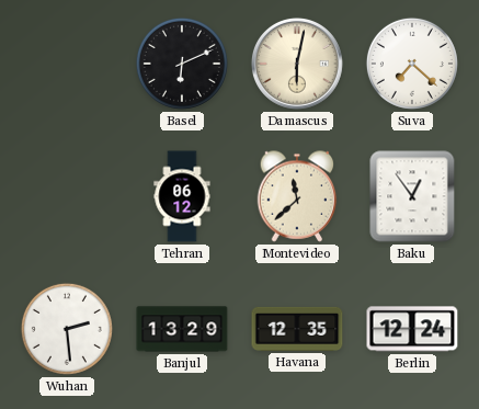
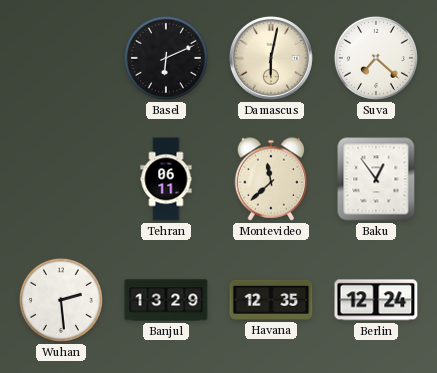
Tehran: 06:12 -> 06:11
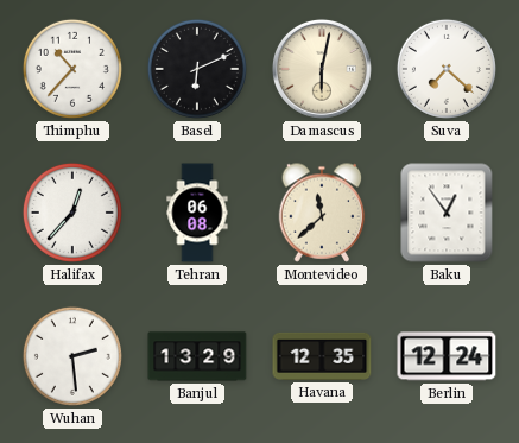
Thimphu: none -> 10:37
Halifax: none -> 12:37
Tehran: 06:11 -> 06:08
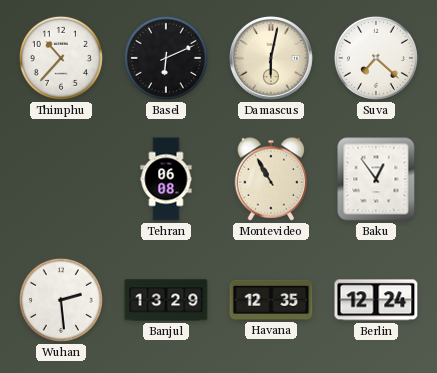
Halifax: 12:37 -> none
Montevideo: 11:38 -> 10:55
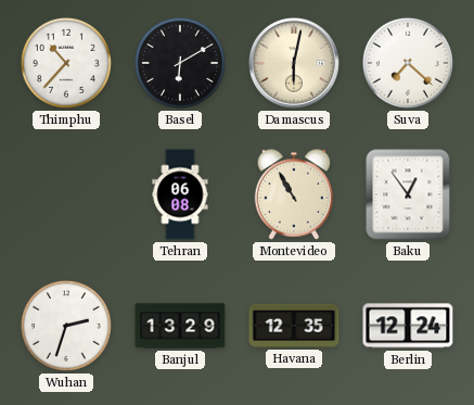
Basel: 6:11 -> 6:10
Wuhan: 2:29 -> 2:33
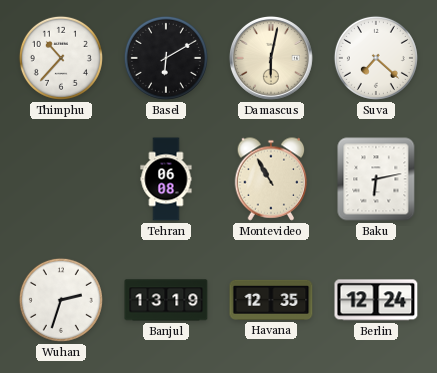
Baku: 12:54 -> 6:13
Banjul: 13:29 -> 13:19
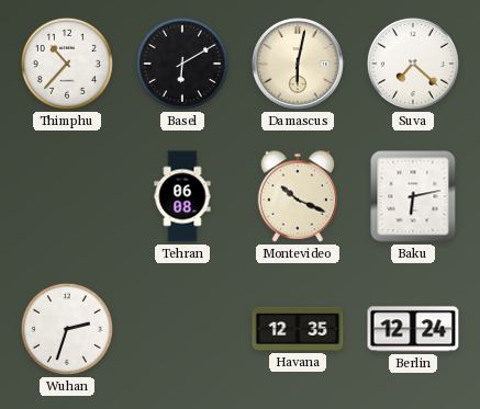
Montevideo: 10:55 -> 10:19
Banjul: 13:19 -> none
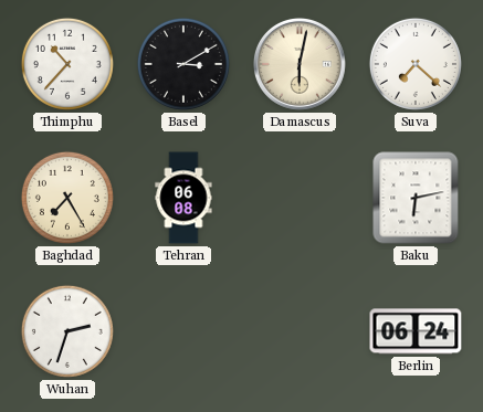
Basel: 6:10 -> 3:10
Baghdad: none -> 7:25
Montevideo: 10:19 -> none
Havana: 12:35 -> none
Berlin: 12:24 -> 06:24
